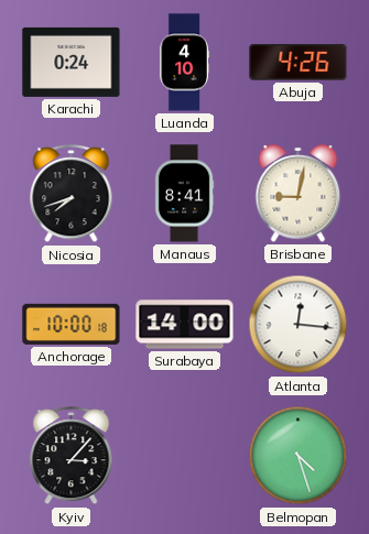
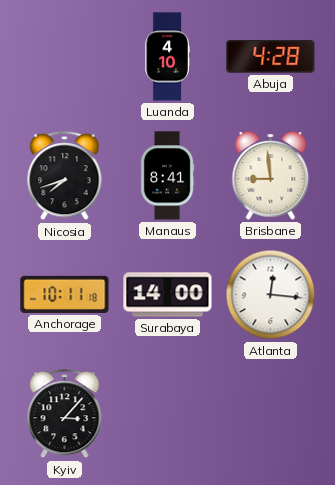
Karachi: 0:24 -> none
Abuja: 4:26 -> 4:28
Brisbane: 9:02 -> 8:59
Anchorage: 10:00 -> 10:11
Belmopan: 4:27 -> none
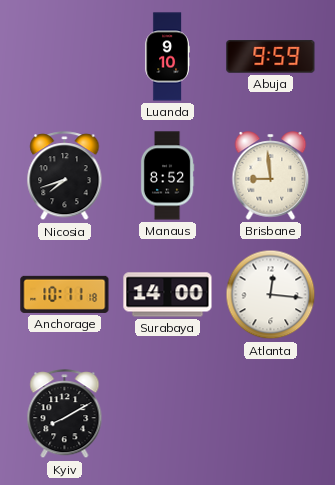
Luanda: 4:10 -> 9:10
Abuja: 4:28 -> 9:59
Manaus: 8:41 -> 8:52
Kyiv: 3:07 -> 8:10
